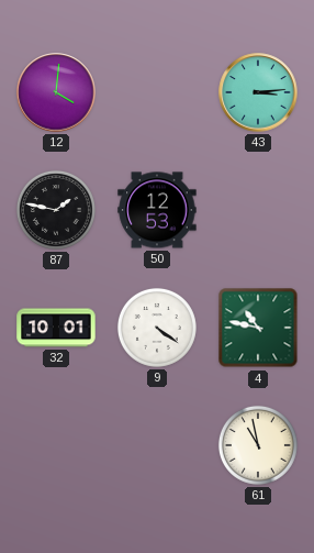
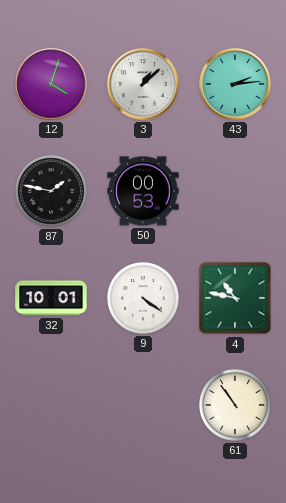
12: 4:01 -> 4:03
3: none -> 1:08
43: 3:14 -> 2:14
50: 12:53 -> 00:53
61: 10:58 -> 10:54
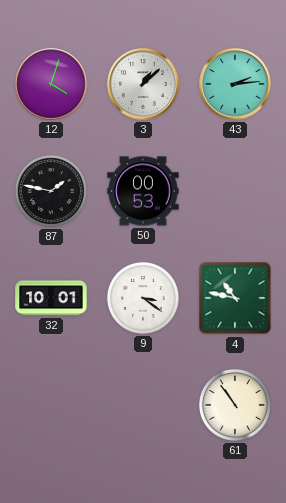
9: 4:21 -> 3:21
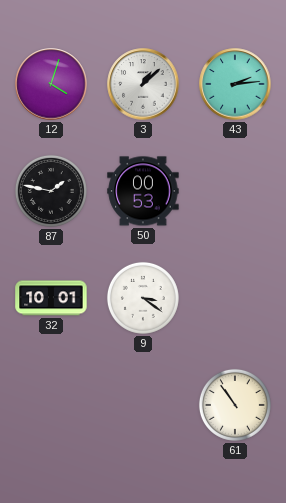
4: 10:47 -> none
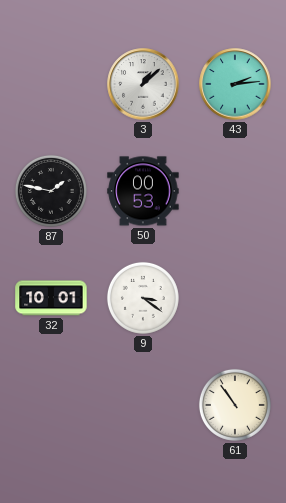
12: 4:03 -> none
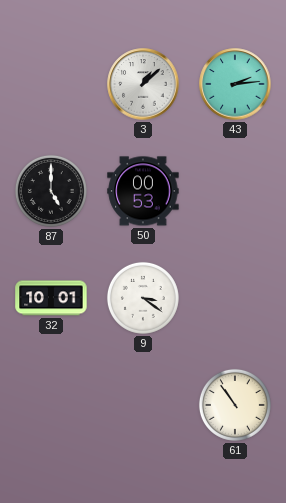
87: 1:47 -> 5:00
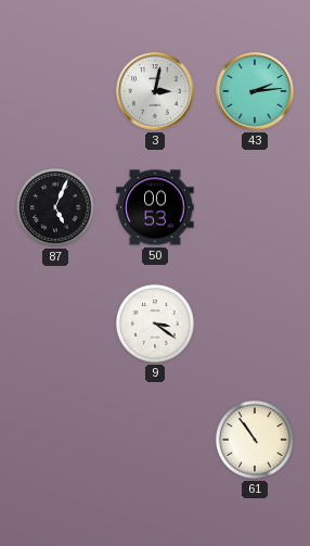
3: 1:08 -> 3:02
87: 5:00 -> 5:04
32: 10:01 -> none
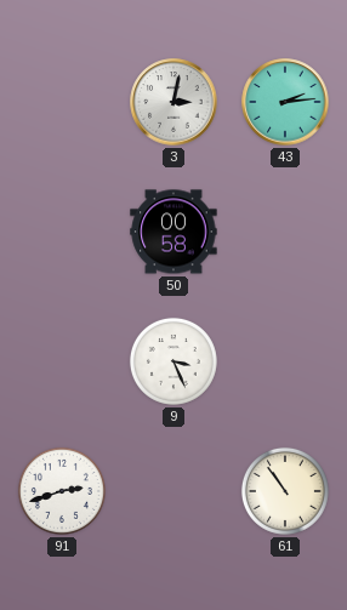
87: 5:04 -> none
50: 00:53 -> 00:58
9: 3:21 -> 3:26
91: none -> 2:42
